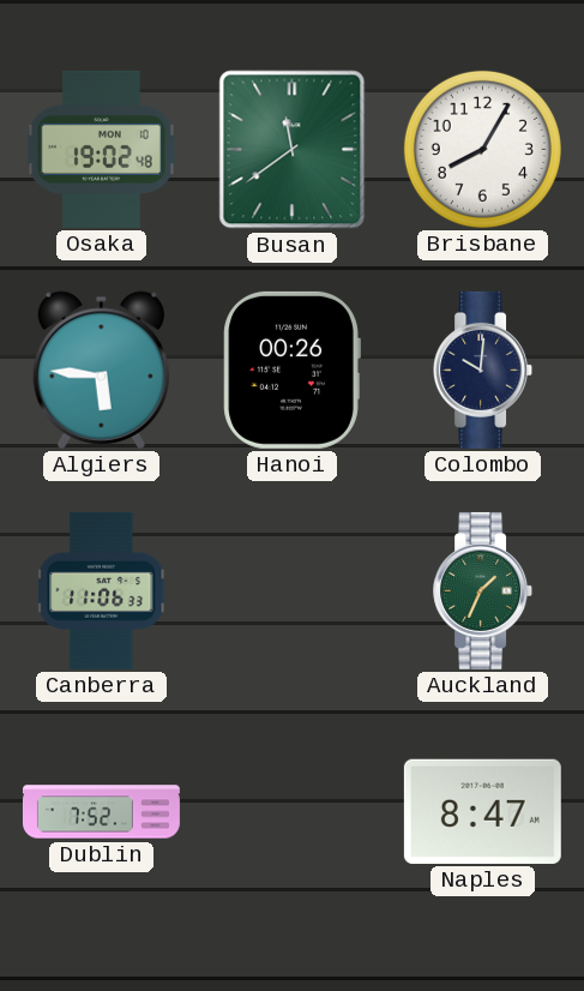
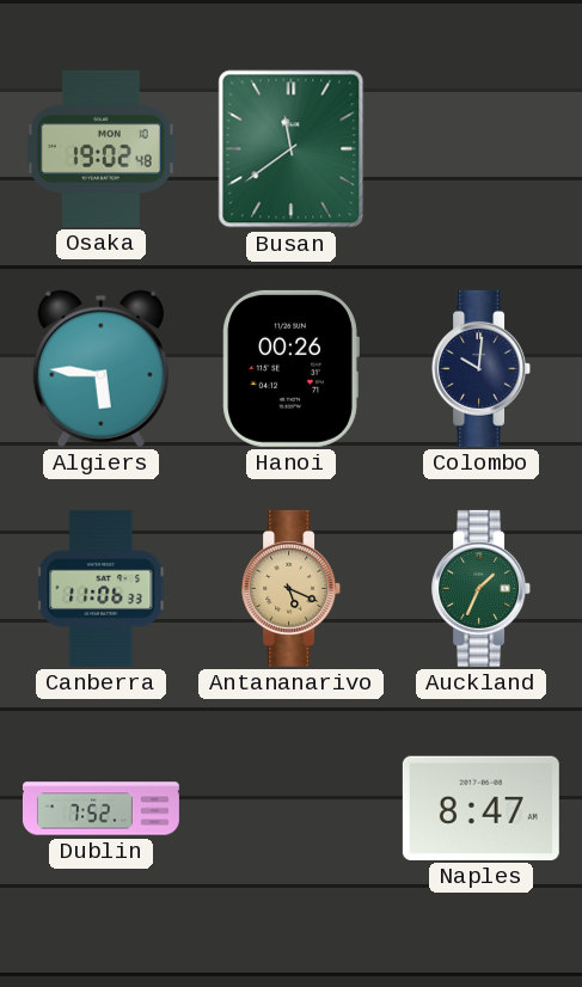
Brisbane: 8:05 -> none
Antananarivo: none -> 5:19
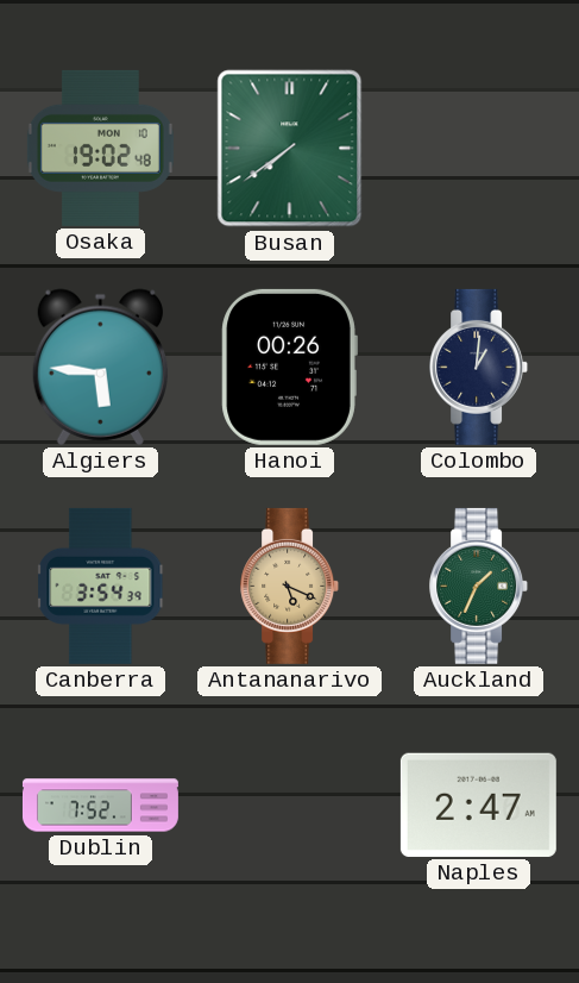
Busan: 11:39 -> 7:39
Colombo: 10:01 -> 1:01
Canberra: 11:06 -> 3:54
Naples: 8:47 -> 2:47
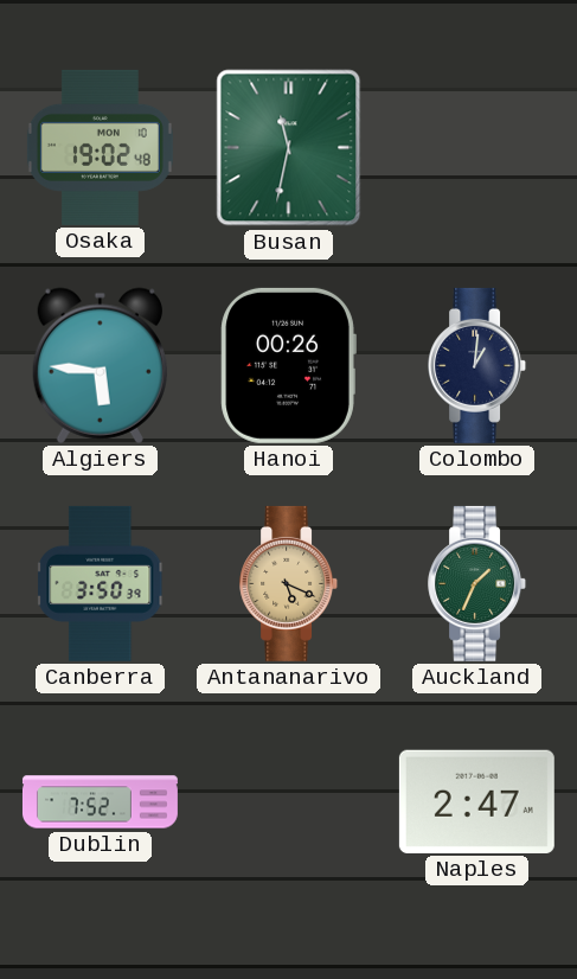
Busan: 7:39 -> 11:32
Canberra: 3:54 -> 3:50
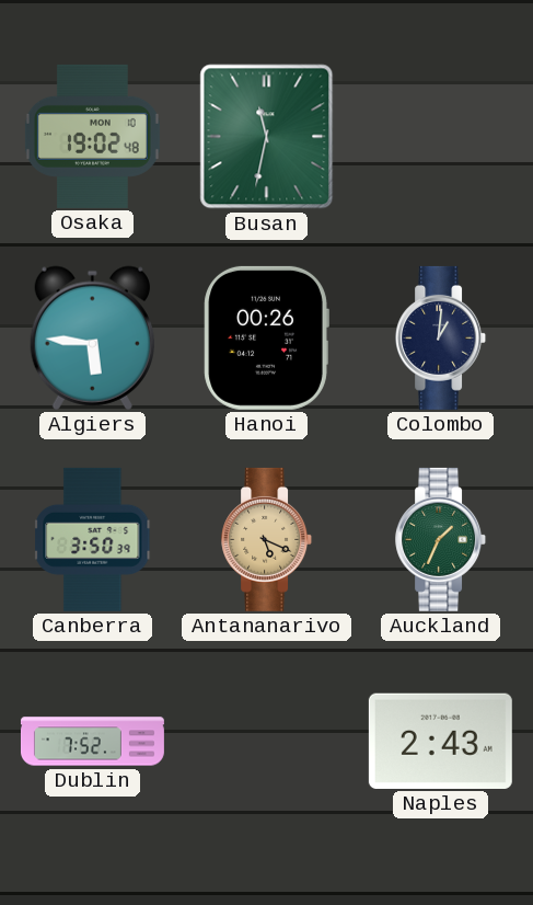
Naples: 2:47 -> 2:43
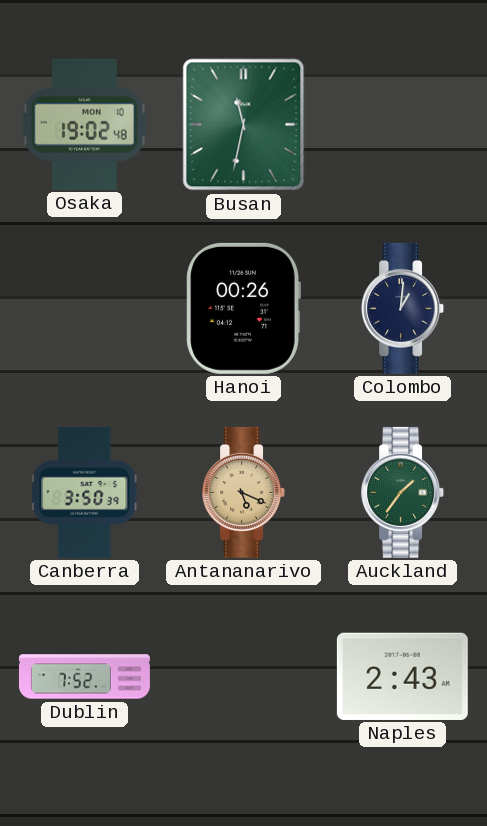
Algiers: 5:46 -> none
Auckland: 1:34 -> 1:36
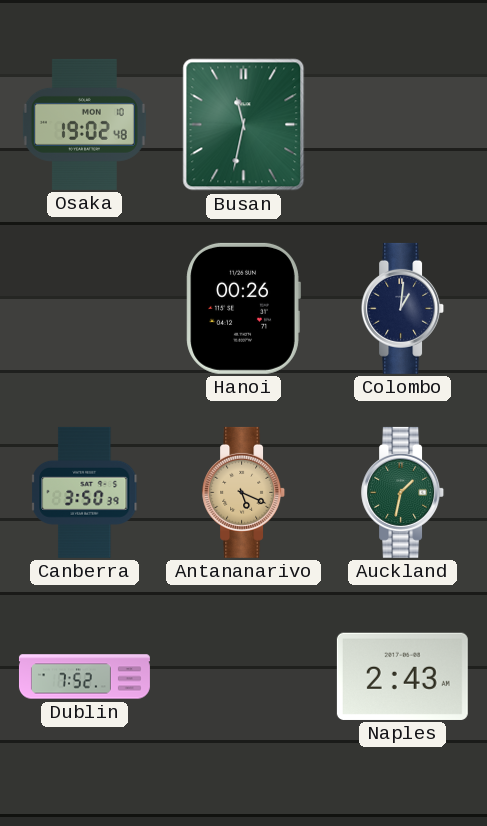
Auckland: 1:36 -> 1:32
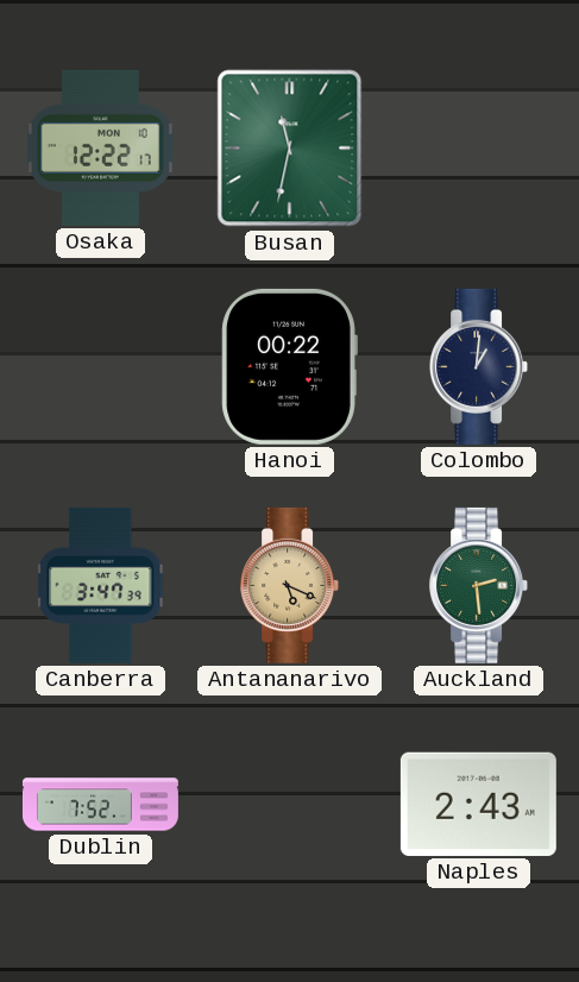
Osaka: 19:02 -> 12:22
Hanoi: 00:26 -> 00:22
Canberra: 3:50 -> 3:47
Auckland: 1:32 -> 2:29
